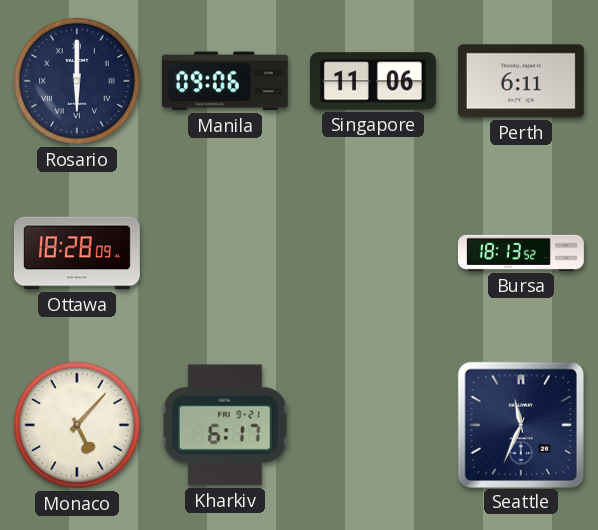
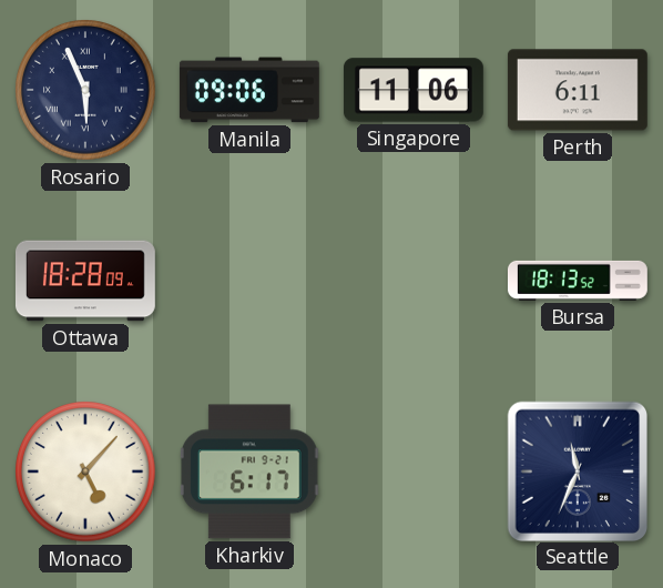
Rosario: 6:00 -> 5:56
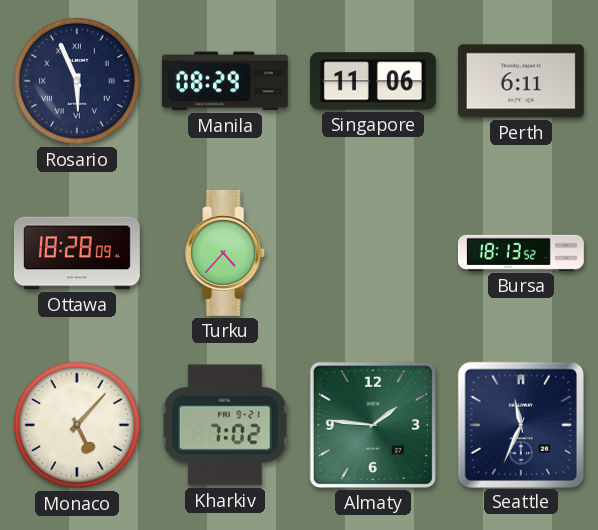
Manila: 09:06 -> 08:29
Turku: none -> 4:37
Kharkiv: 6:17 -> 7:02
Almaty: none -> 1:46
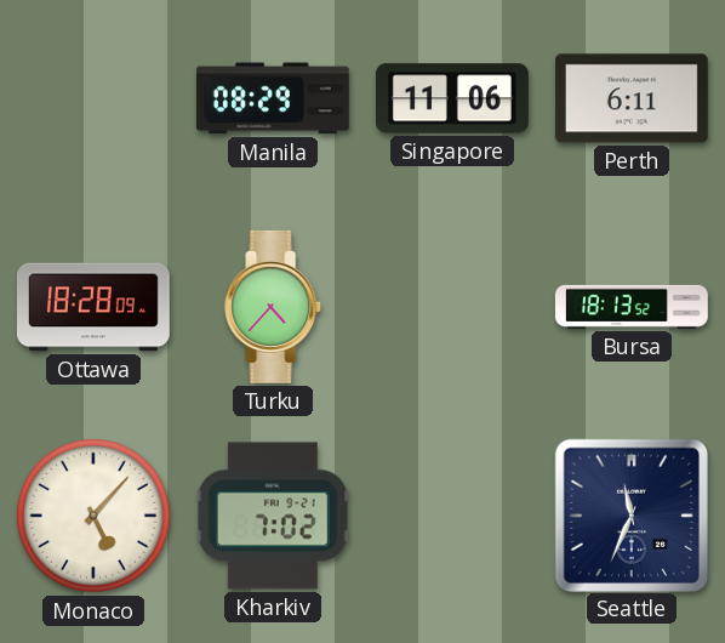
Rosario: 5:56 -> none
Almaty: 1:46 -> none
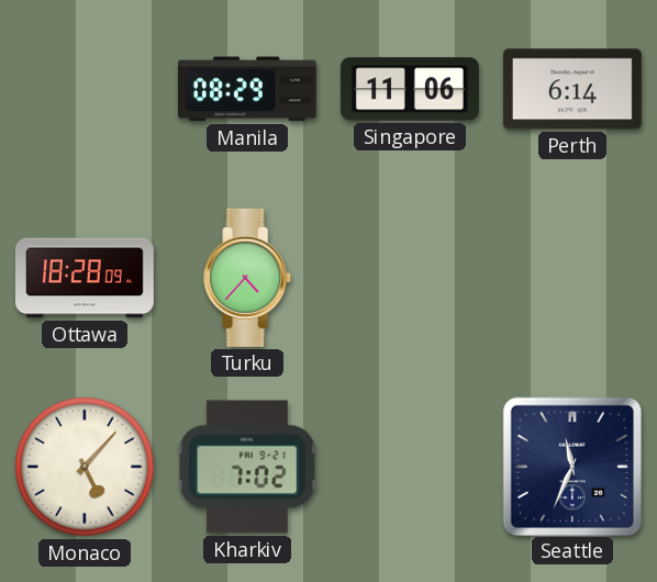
Perth: 6:11 -> 6:14
Bursa: 18:13 -> none
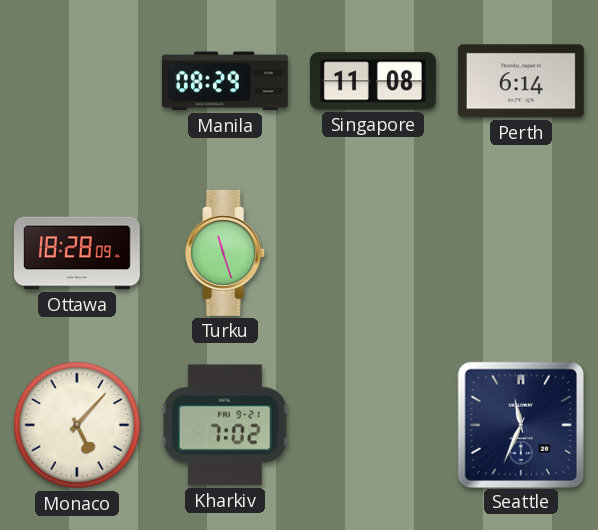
Singapore: 11:06 -> 11:08
Turku: 4:37 -> 11:27
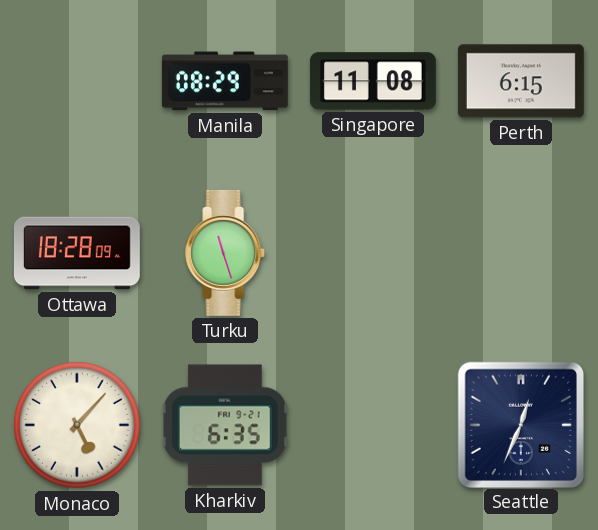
Perth: 6:14 -> 6:15
Kharkiv: 7:02 -> 6:35
Seattle: 11:34 -> 12:34
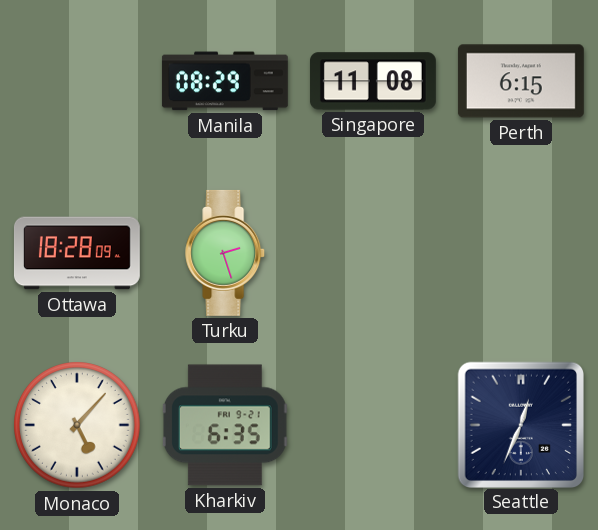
Turku: 11:27 -> 2:27
